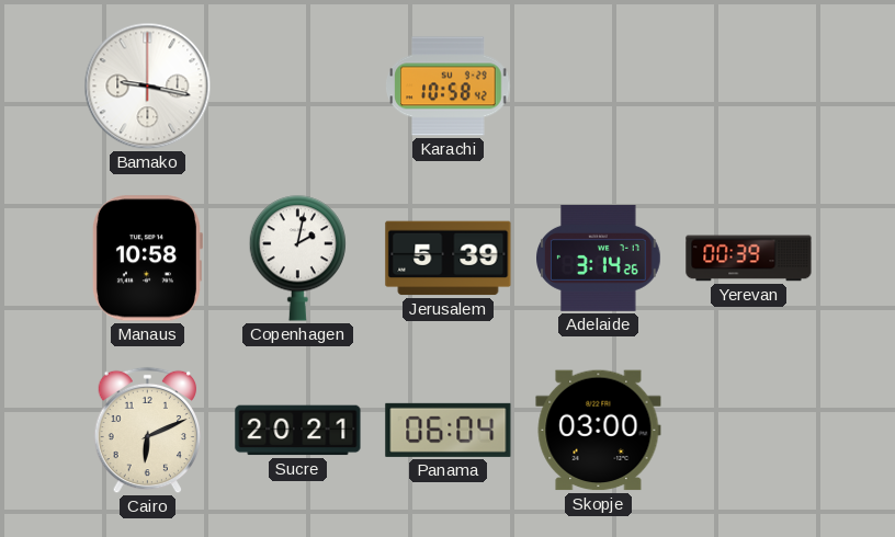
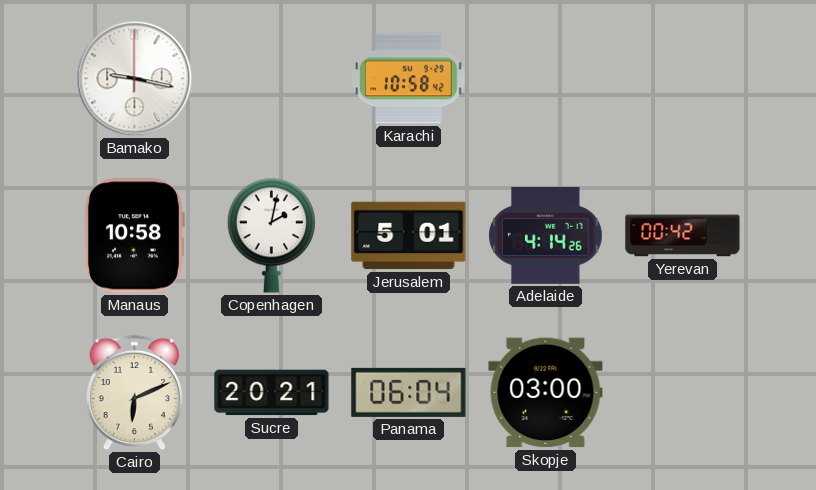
Jerusalem: 5:39 -> 5:01
Adelaide: 3:14 -> 4:14
Yerevan: 00:39 -> 00:42
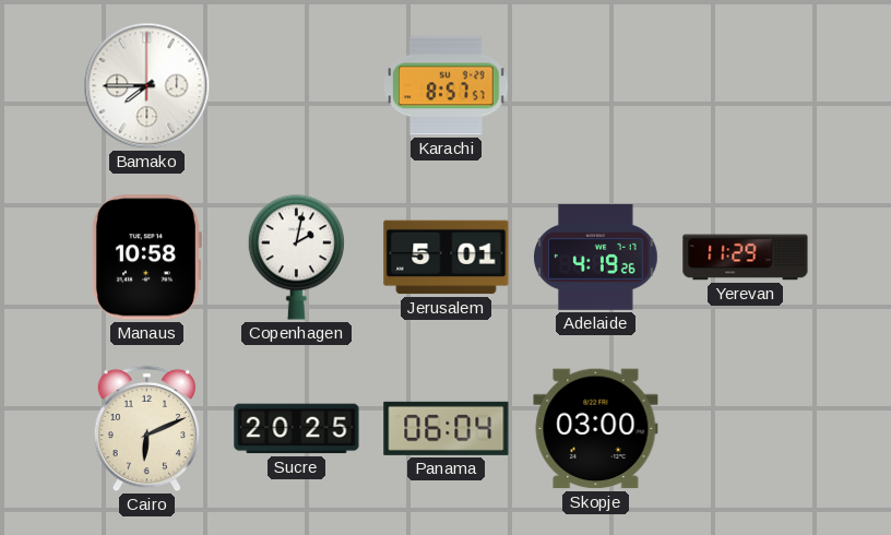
Bamako: 9:17 -> 7:45
Karachi: 10:58 -> 8:57
Adelaide: 4:14 -> 4:19
Yerevan: 00:42 -> 11:29
Sucre: 20:21 -> 20:25
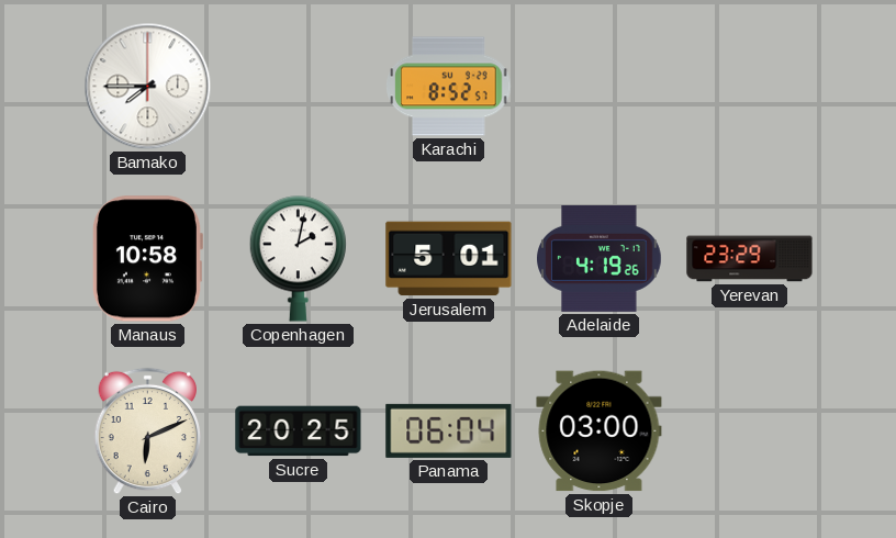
Karachi: 8:57 -> 8:52
Yerevan: 11:29 -> 23:29
